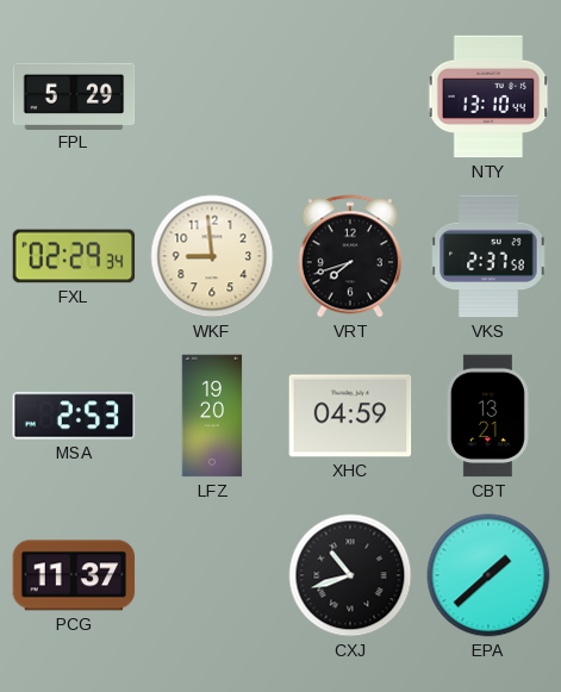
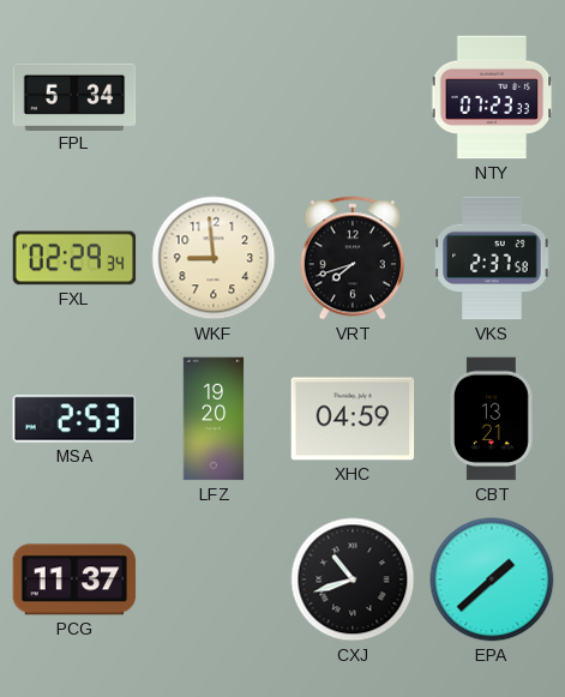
FPL: 5:29 -> 5:34
NTY: 13:10 -> 07:23
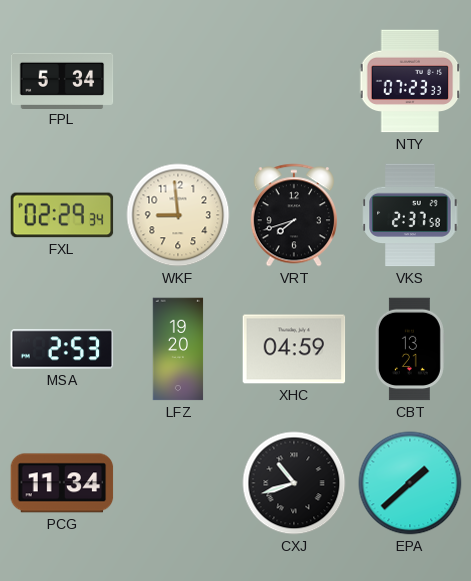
PCG: 11:37 -> 11:34
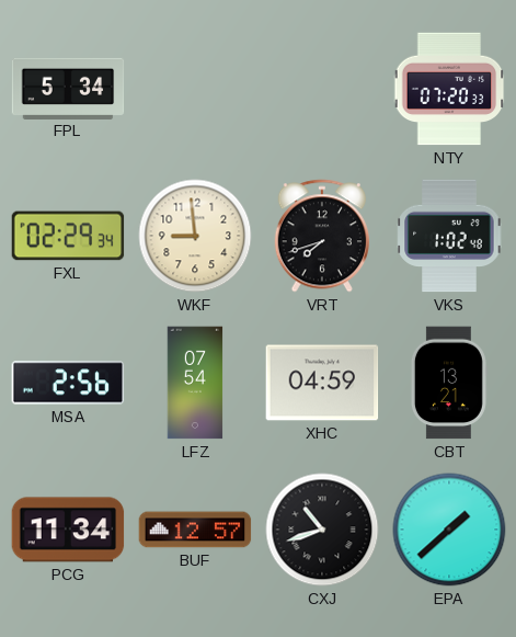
NTY: 07:23 -> 07:20
VKS: 2:37 -> 1:02
MSA: 2:53 -> 2:56
LFZ: 19:20 -> 07:54
BUF: none -> 12:57
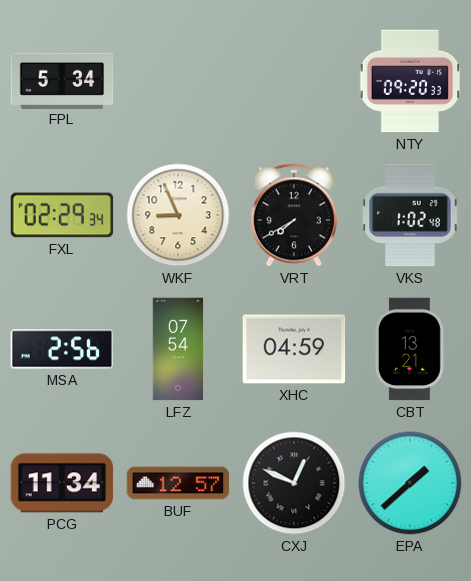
NTY: 07:20 -> 09:20
WKF: 8:59 -> 8:56
VRT: 7:42 -> 7:40
CXJ: 10:42 -> 12:49
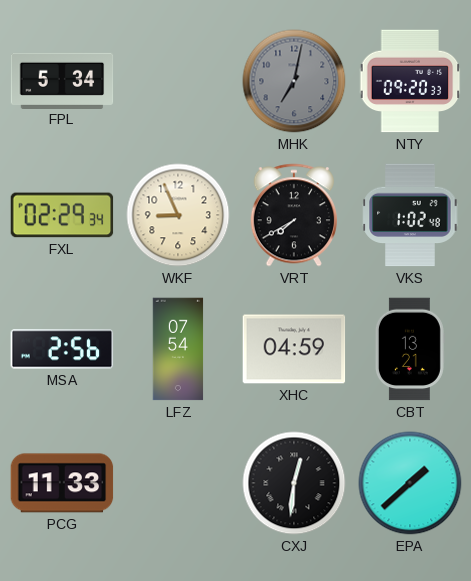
MHK: none -> 7:02
PCG: 11:34 -> 11:33
BUF: 12:57 -> none
CXJ: 12:49 -> 12:31
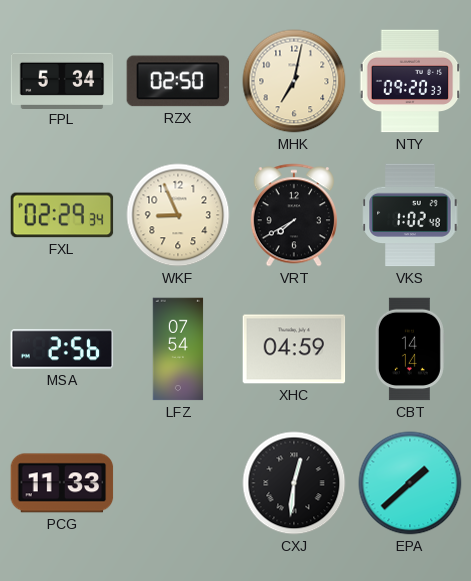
RZX: none -> 02:50
MHK dial: grey -> cream
CBT: 13:21 -> 14:14
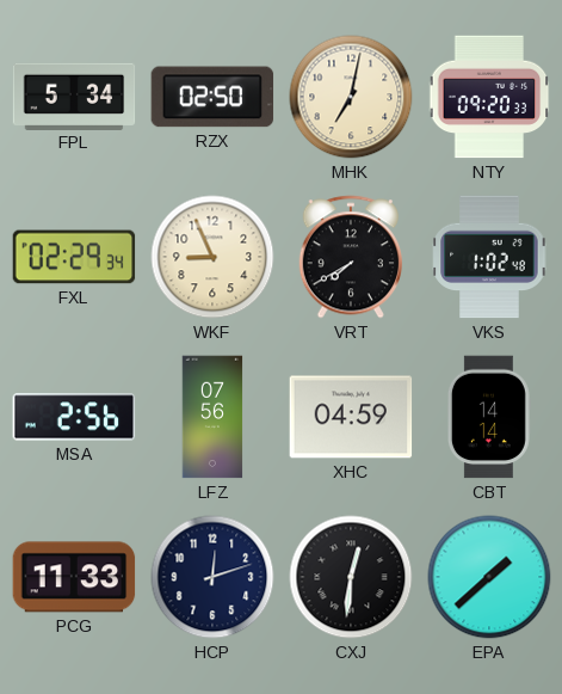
LFZ: 07:54 -> 07:56
HCP: none -> 12:12
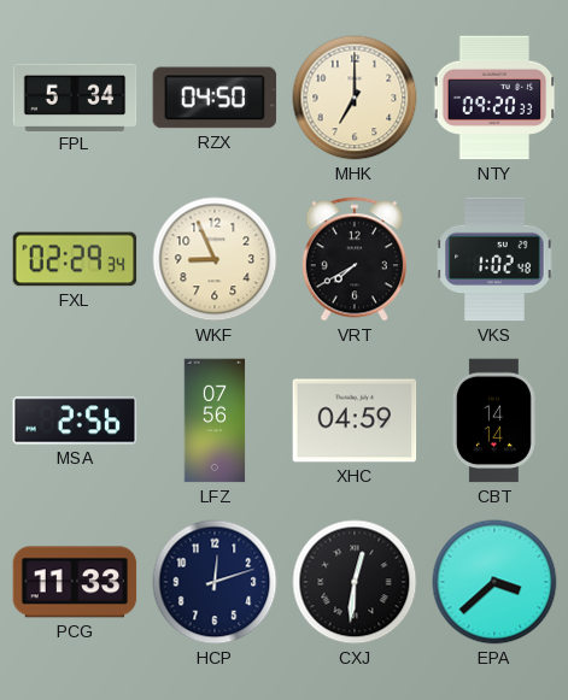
RZX: 02:50 -> 04:50
MHK: 7:02 -> 7:00
EPA: 1:38 -> 3:38
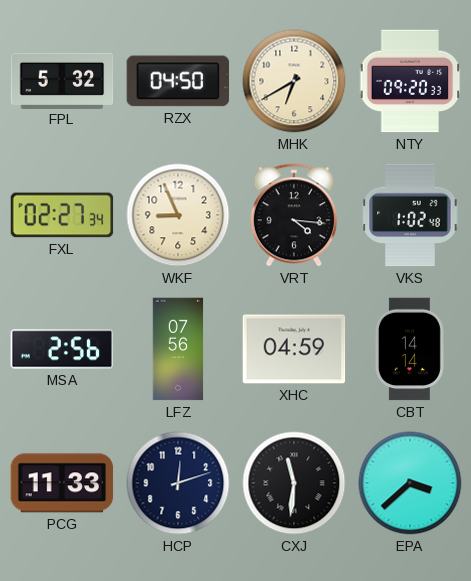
FPL: 5:34 -> 5:32
MHK: 7:00 -> 6:40
FXL: 02:29 -> 02:27
VRT: 7:40 -> 4:16
CXJ: 12:31 -> 11:31
